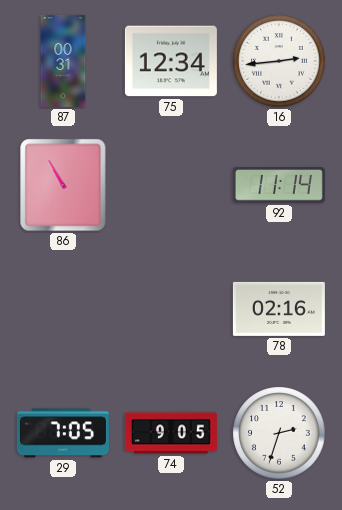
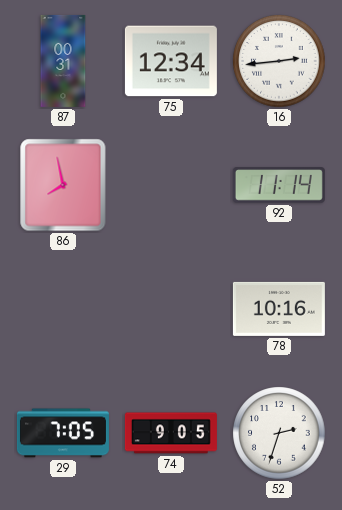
86: 10:55 -> 7:58
78: 02:16 -> 10:16
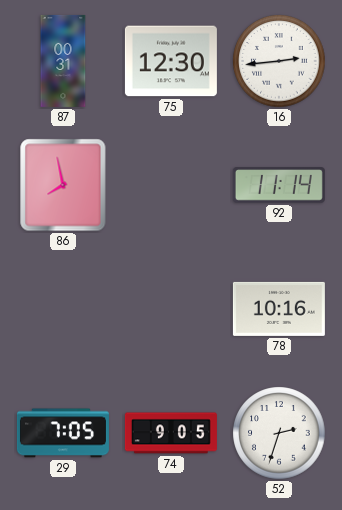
75: 12:34 -> 12:30
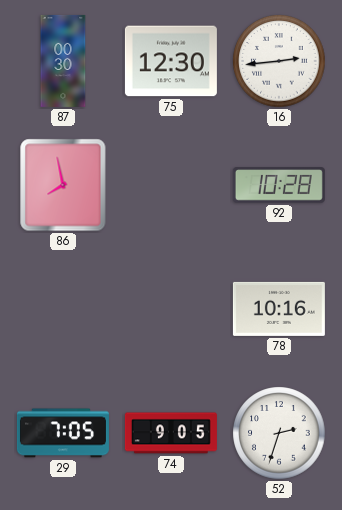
87: 00:31 -> 00:30
92: 11:14 -> 10:28
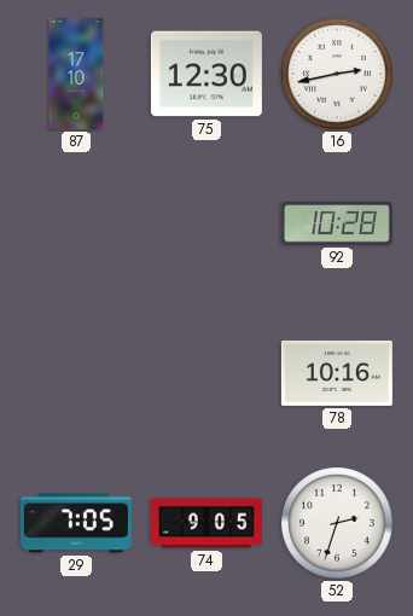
87: 00:30 -> 17:10
16: 2:44 -> 2:43
86: 7:58 -> none
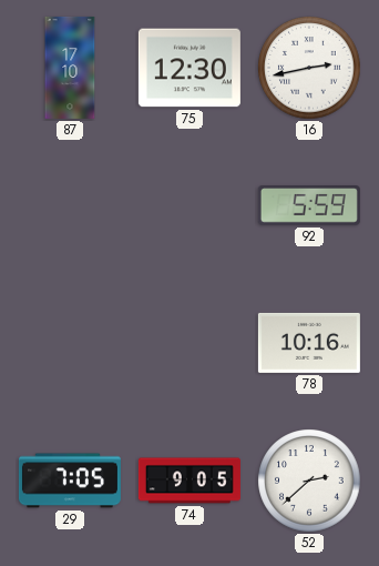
92: 10:28 -> 5:59
52: 2:33 -> 2:38
